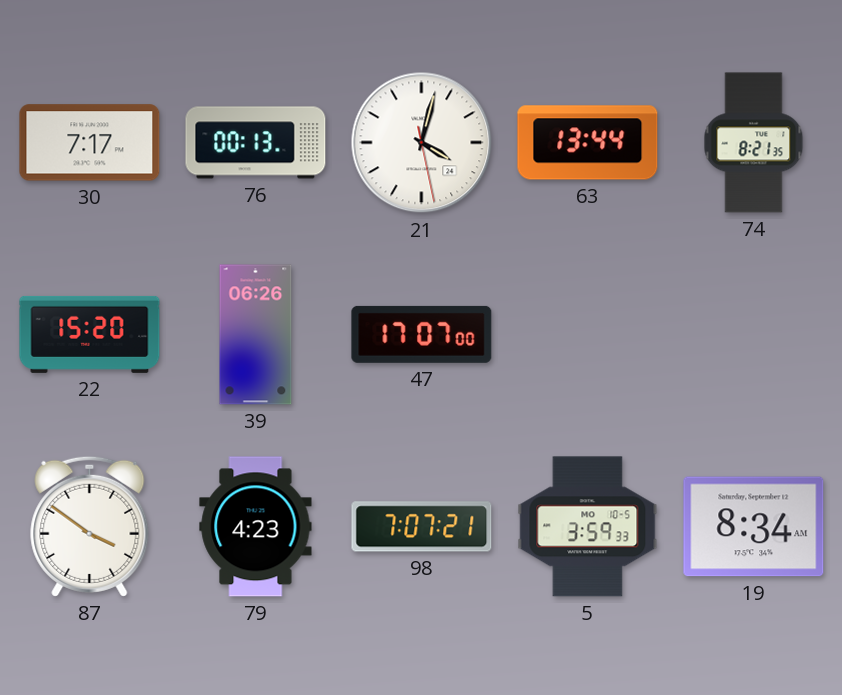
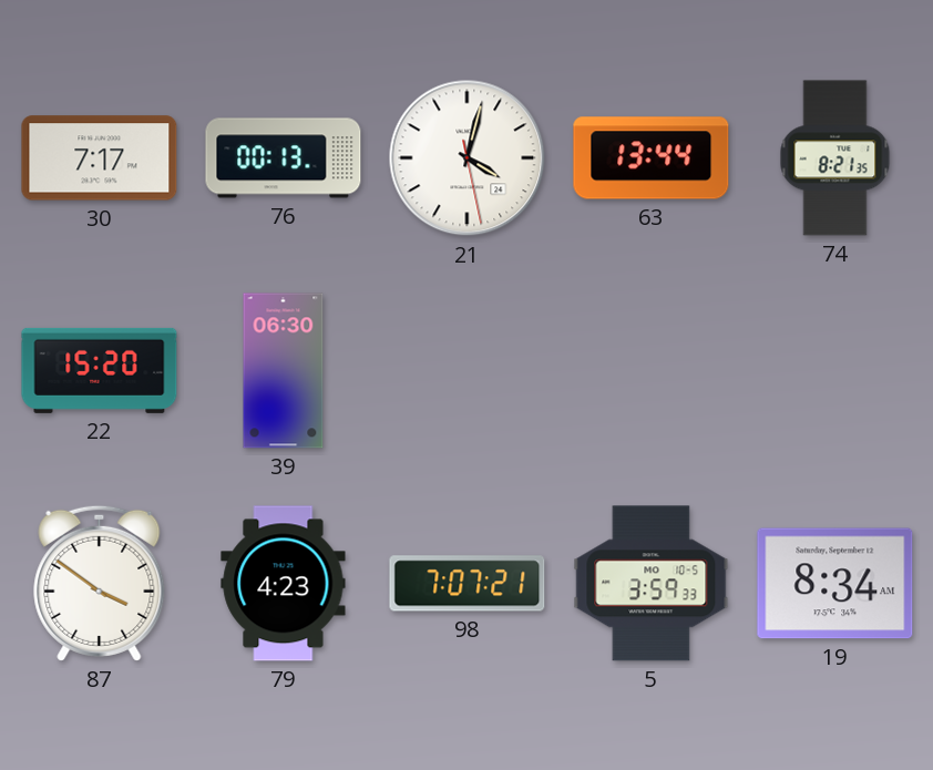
39: 06:26 -> 06:30
47: 17:07 -> none
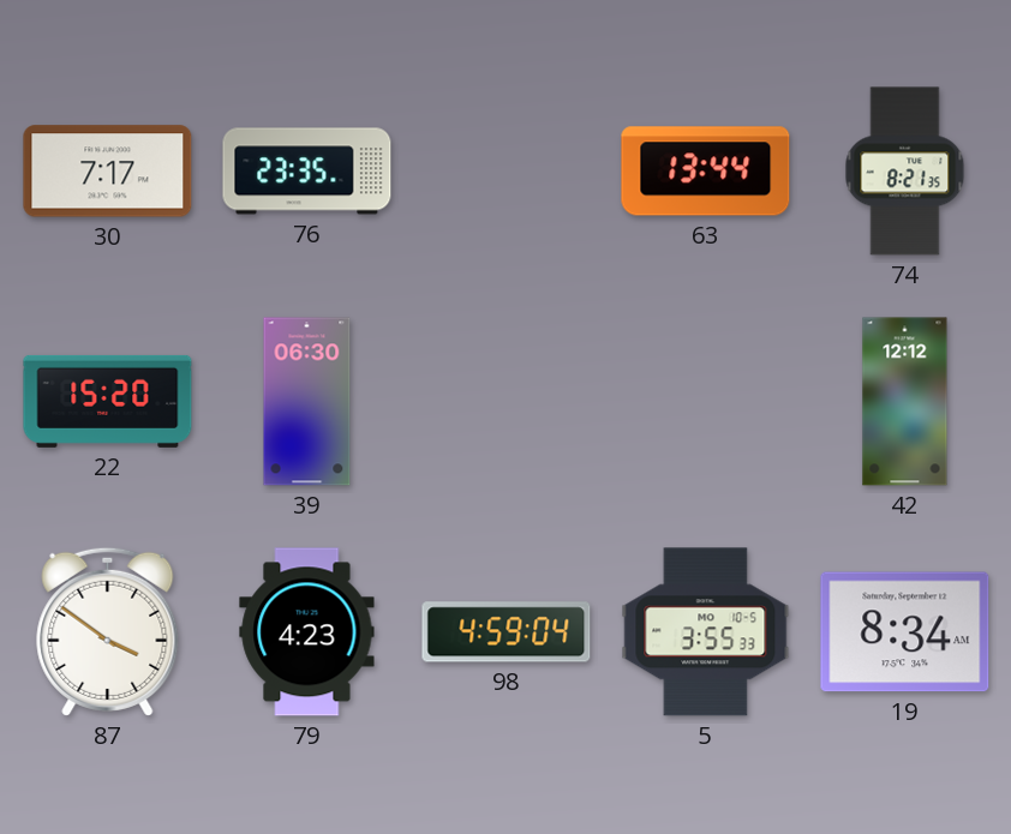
76: 00:13 -> 23:35
21: 4:02 -> none
42: none -> 12:12
98: 7:07 -> 4:59
5: 3:59 -> 3:55
